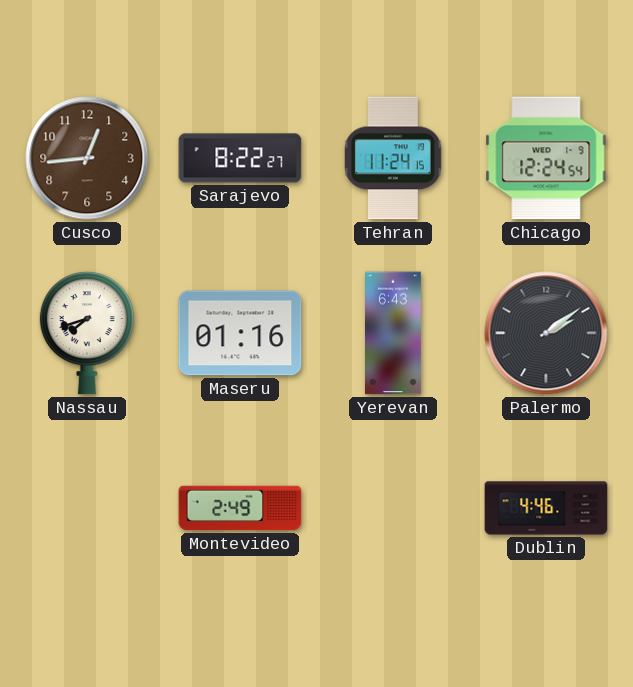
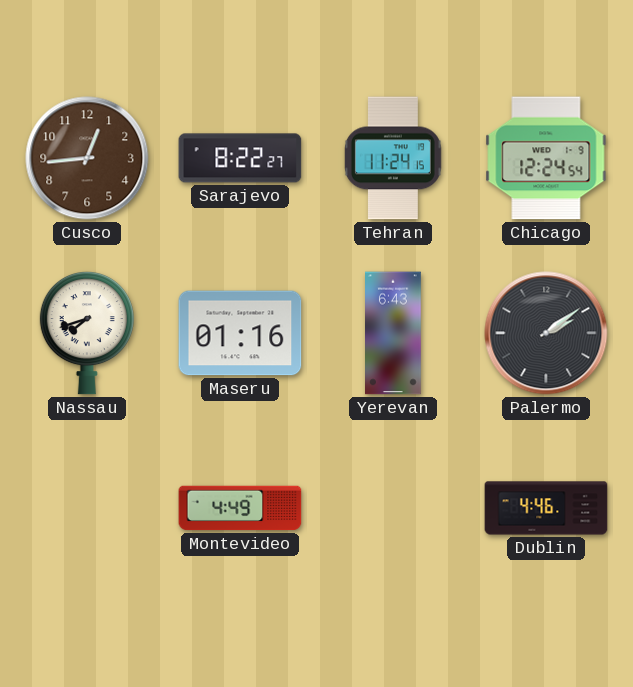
Montevideo: 2:49 -> 4:49
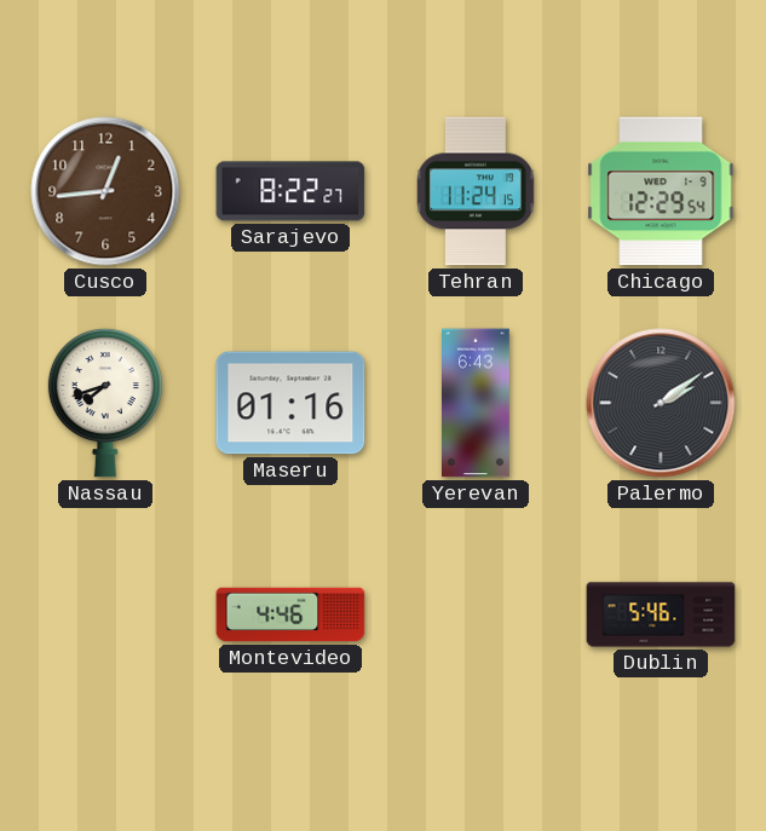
Chicago: 12:24 -> 12:29
Montevideo: 4:49 -> 4:46
Dublin: 4:46 -> 5:46
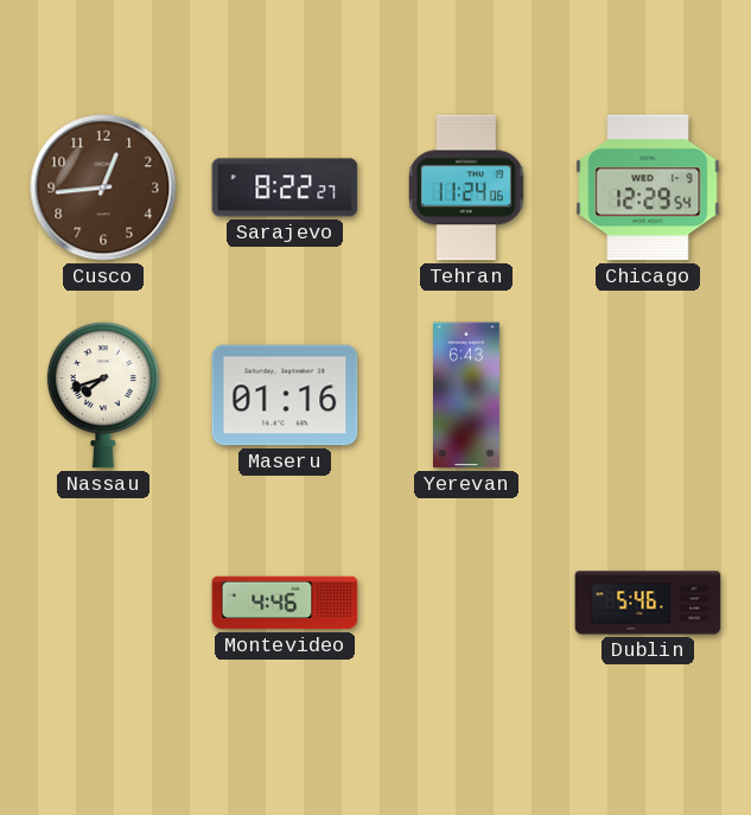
Tehran: 11:24:15 -> 11:24:06
Palermo: 2:09 -> none
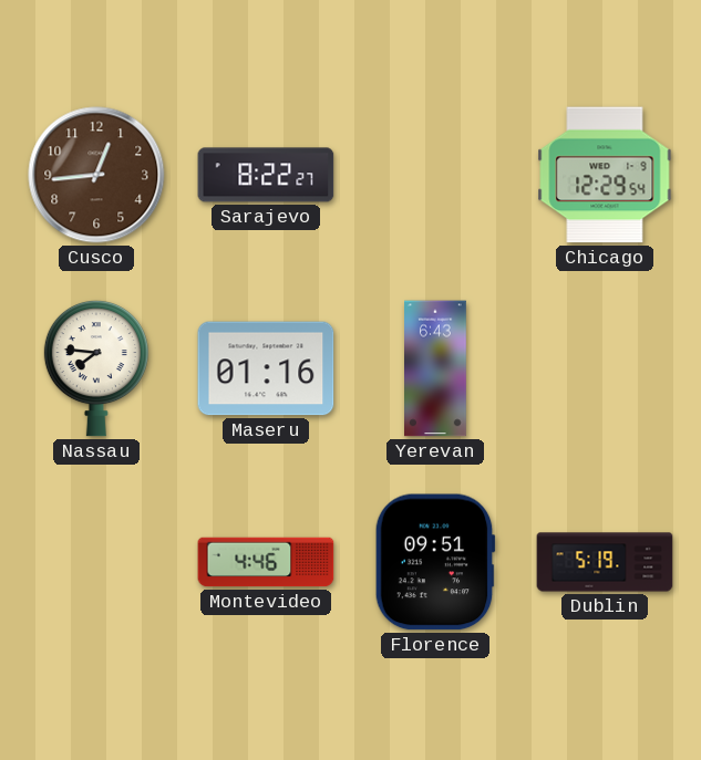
Tehran: 11:24 -> none
Nassau: 7:42 -> 7:46
Florence: none -> 09:51
Dublin: 5:46 -> 5:19
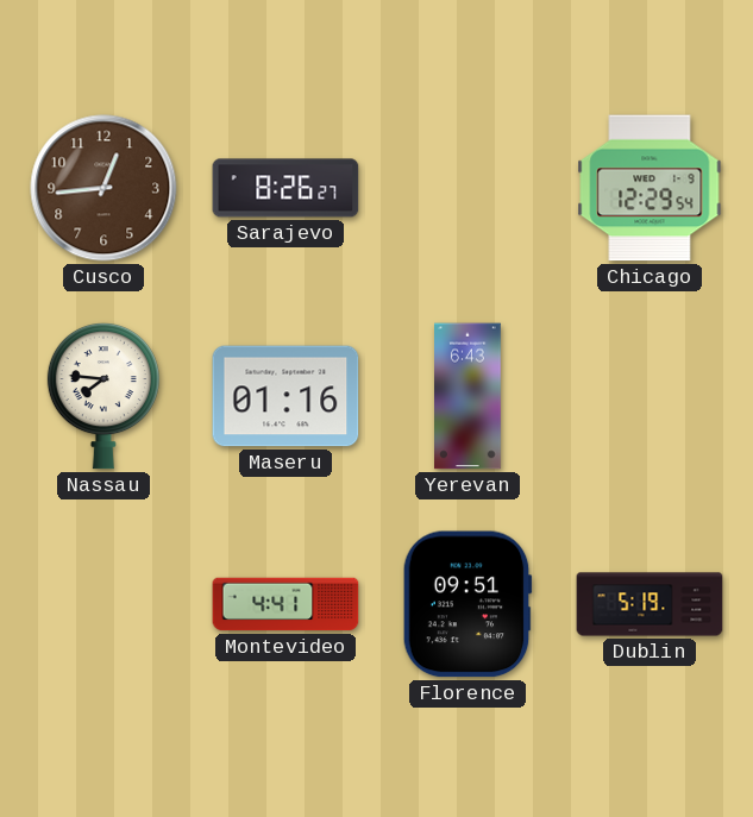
Sarajevo: 8:22 -> 8:26
Montevideo: 4:46 -> 4:41
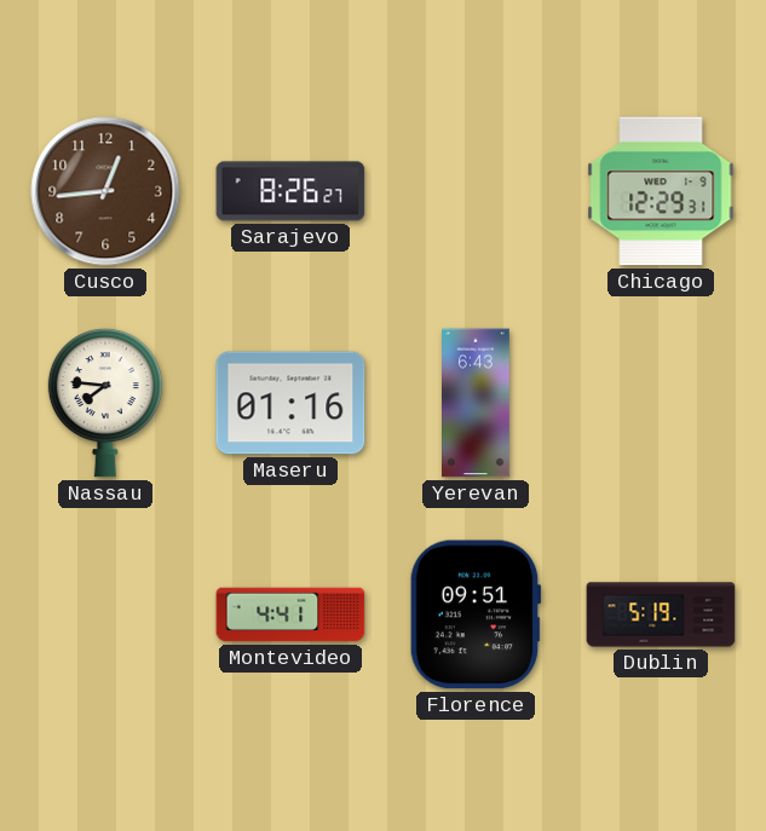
Chicago: 12:29:54 -> 12:29:31
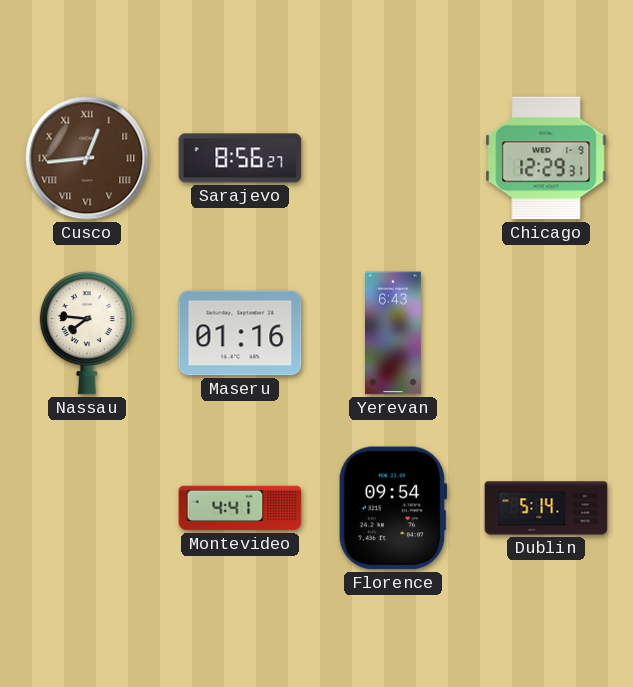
Cusco numerals: Arabic -> Roman
Sarajevo: 8:26 -> 8:56
Florence: 09:51 -> 09:54
Dublin: 5:19 -> 5:14
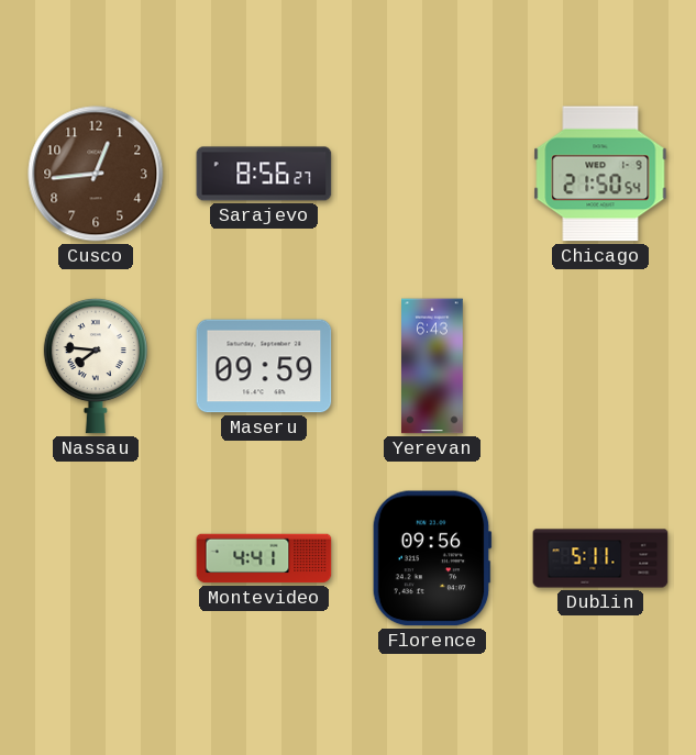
Cusco numerals: Roman -> Arabic
Chicago: 12:29 -> 21:50
Maseru: 01:16 -> 09:59
Florence: 09:54 -> 09:56
Dublin: 5:14 -> 5:11
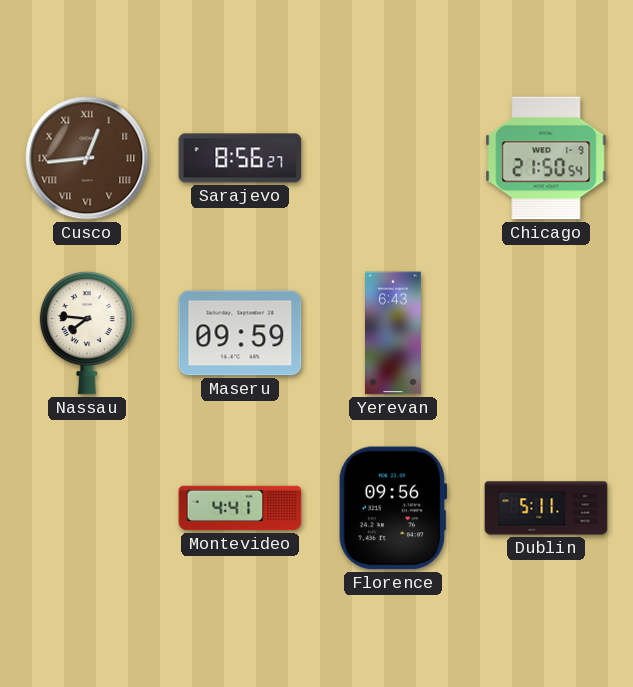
Cusco numerals: Arabic -> Roman
